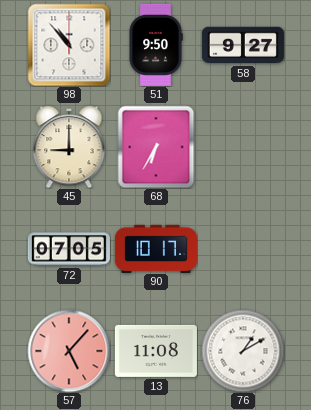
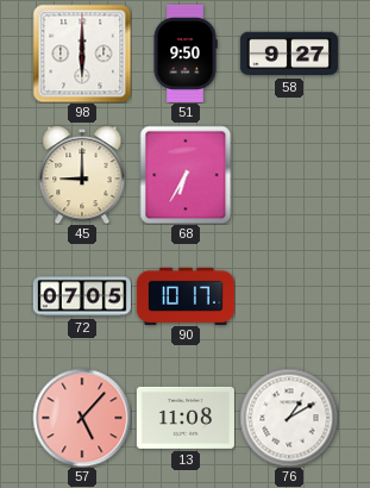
98: 10:53 -> 6:00
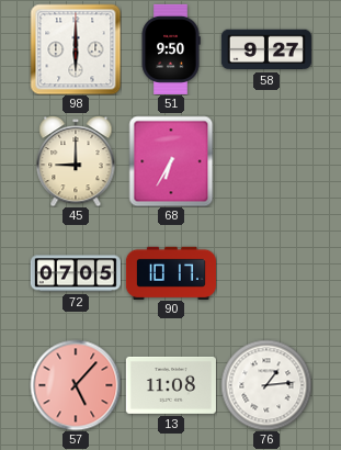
76: 1:10 -> 1:14
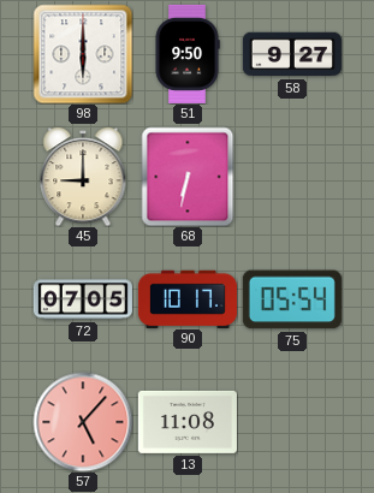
68: 6:35 -> 6:32
75: none -> 05:54
76: 1:14 -> none
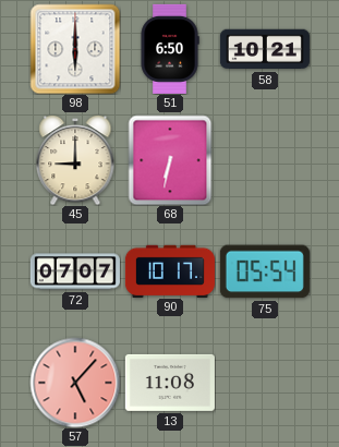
51: 9:50 -> 6:50
58: 9:27 -> 10:21
72: 07:05 -> 07:07
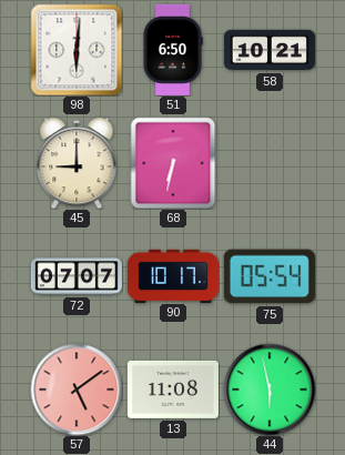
98: 6:00 -> 6:01
57: 5:07 -> 5:09
44: none -> 5:58
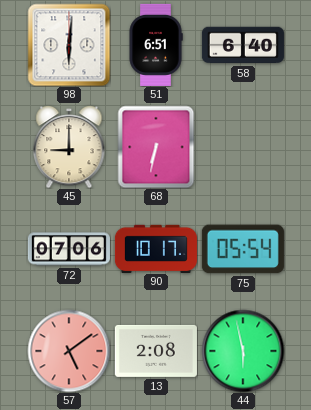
51: 6:50 -> 6:51
58: 10:21 -> 6:40
72: 07:07 -> 07:06
13: 11:08 -> 2:08
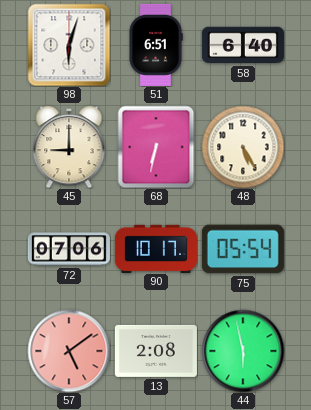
98: 6:01 -> 6:03
48: none -> 5:25
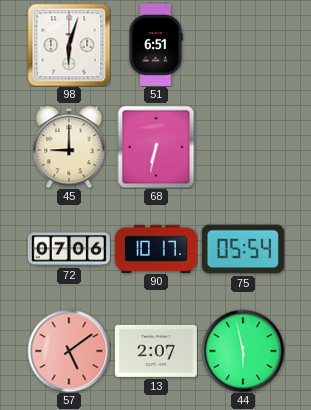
58: 6:40 -> none
48: 5:25 -> none
13: 2:08 -> 2:07
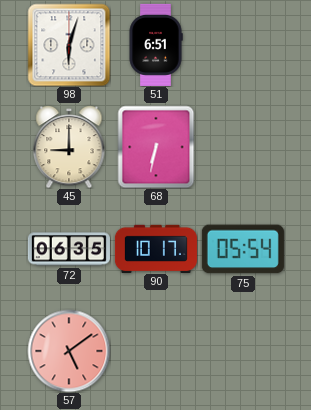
72: 07:06 -> 06:35
13: 2:07 -> none
44: 5:58 -> none
